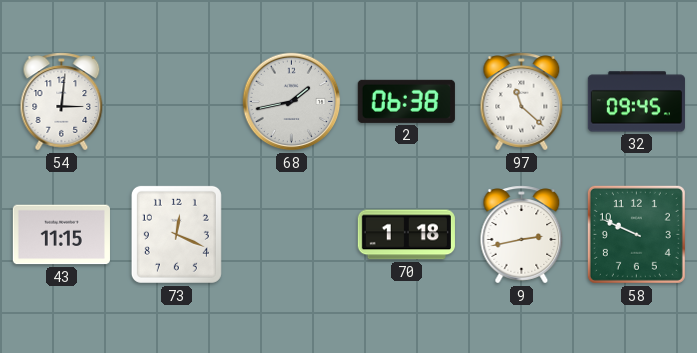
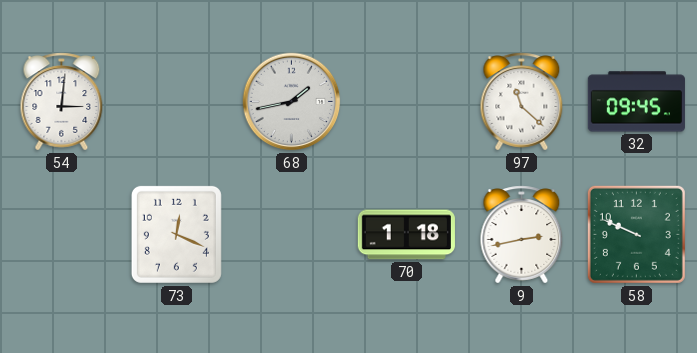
2: 06:38 -> none
43: 11:15 -> none
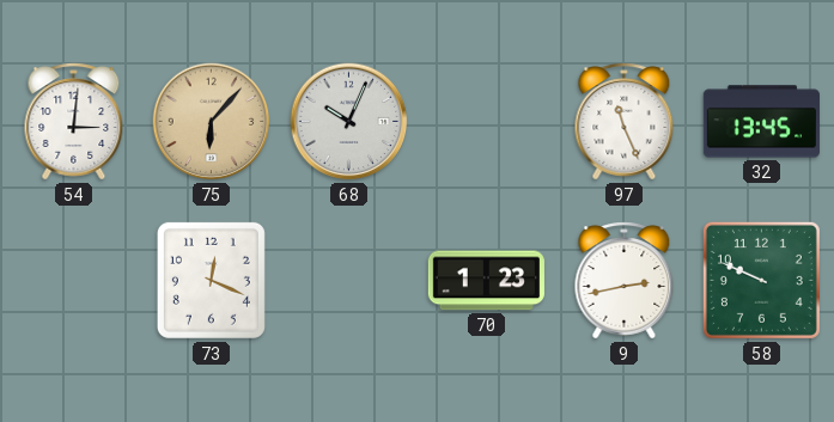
75: none -> 6:07
68: 1:43 -> 10:04
97: 11:22 -> 11:26
32: 09:45 -> 13:45
70: 1:18 -> 1:23
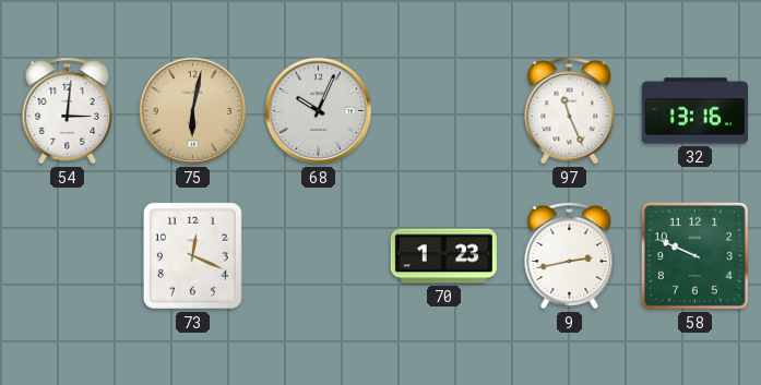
75: 6:07 -> 6:02
32: 13:45 -> 13:16
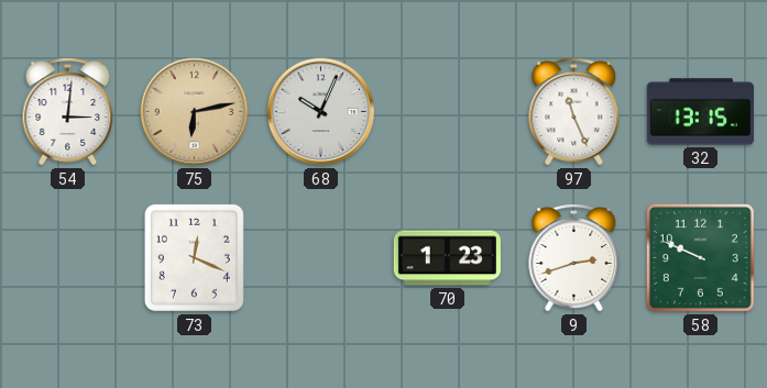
75: 6:02 -> 6:13
32: 13:16 -> 13:15
9: 2:43 -> 2:42
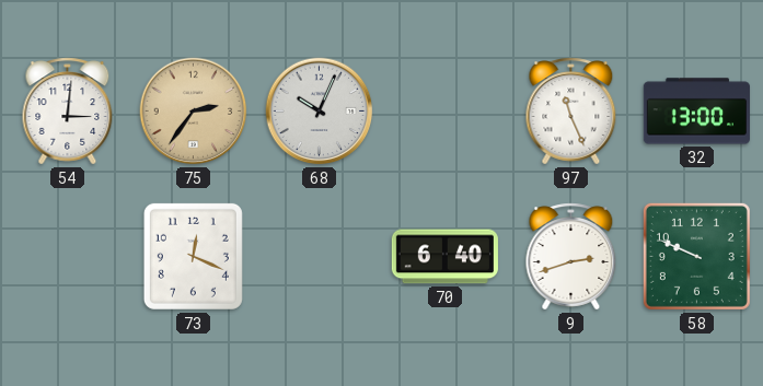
75: 6:13 -> 2:36
32: 13:15 -> 13:00
70: 1:23 -> 6:40
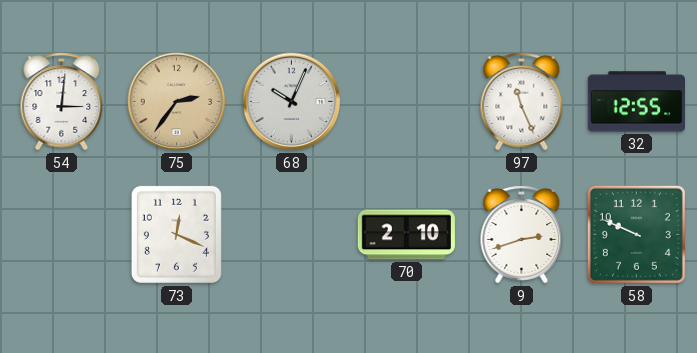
32: 13:00 -> 12:55
70: 6:40 -> 2:10
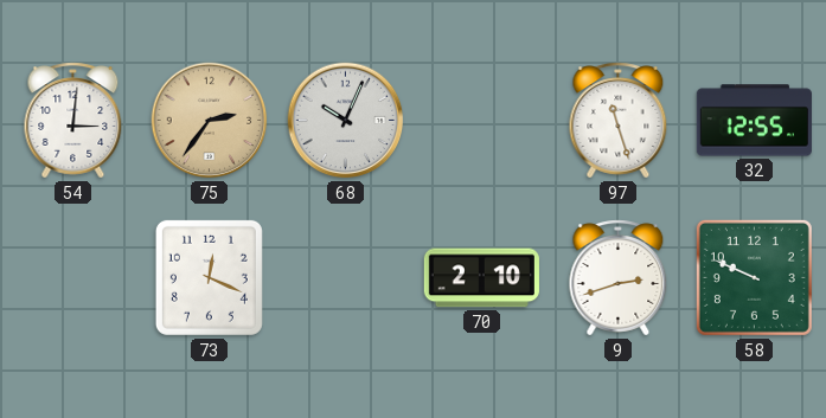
97: 11:26 -> 11:27
